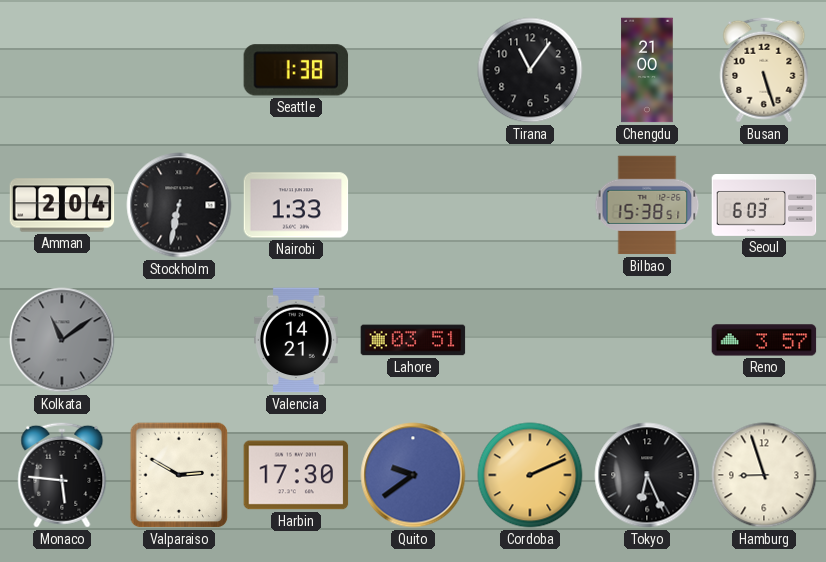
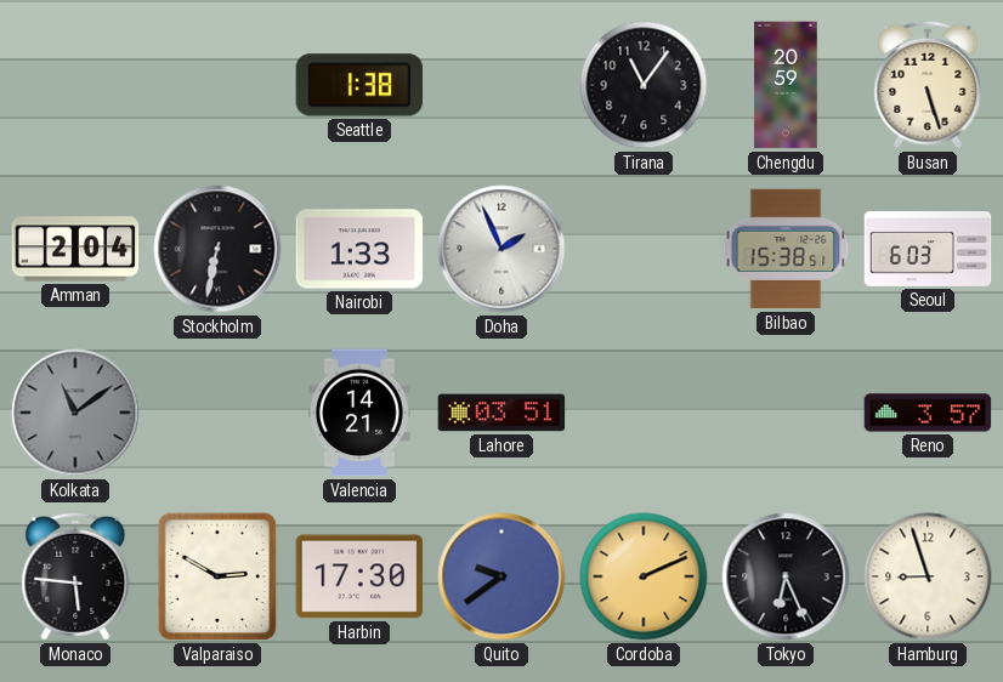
Chengdu: 21:00 -> 20:59
Doha: none -> 1:56
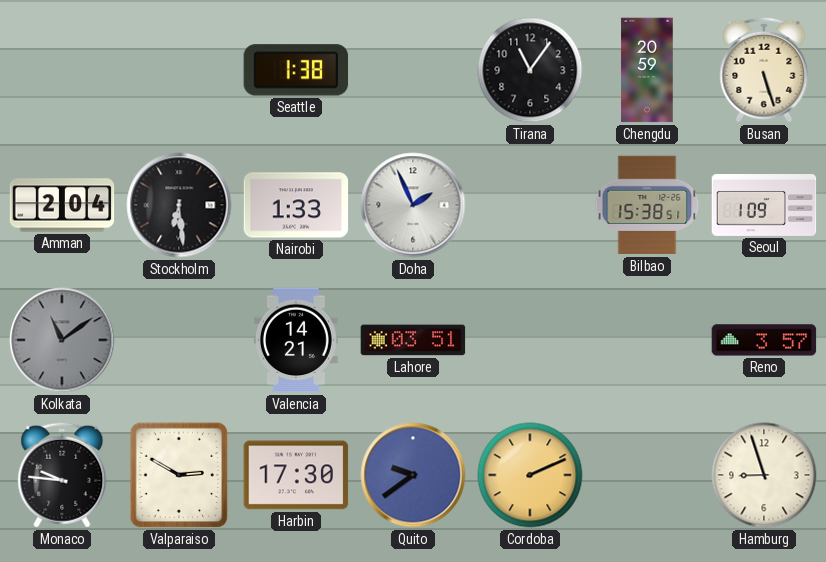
Stockholm: 6:32 -> 6:29
Seoul: 6:03 -> 1:09
Monaco: 5:46 -> 9:46
Tokyo: 6:26 -> none
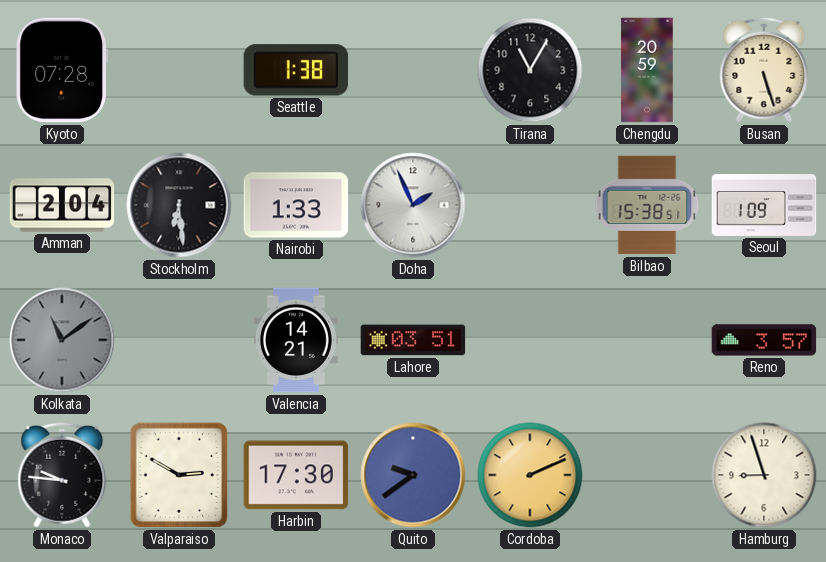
Kyoto: none -> 07:28
Tirana: 11:06 -> 11:05
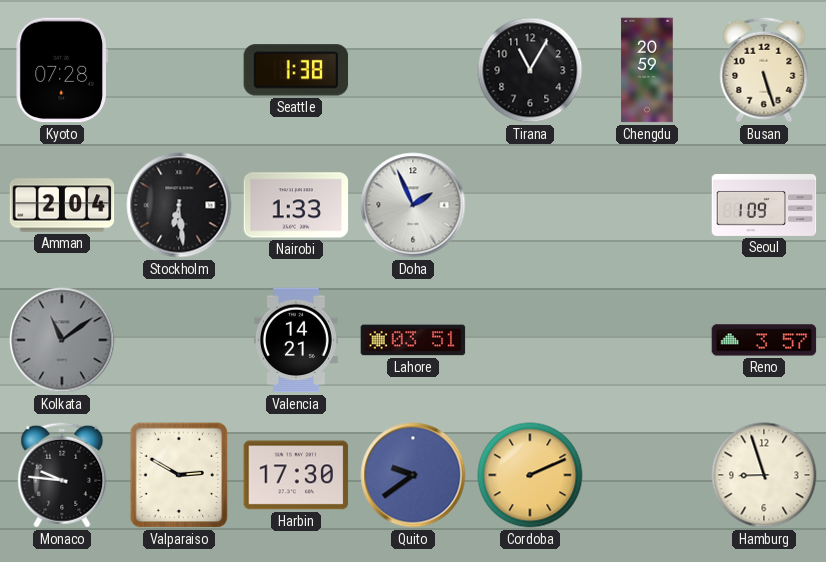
Bilbao: 15:38 -> none
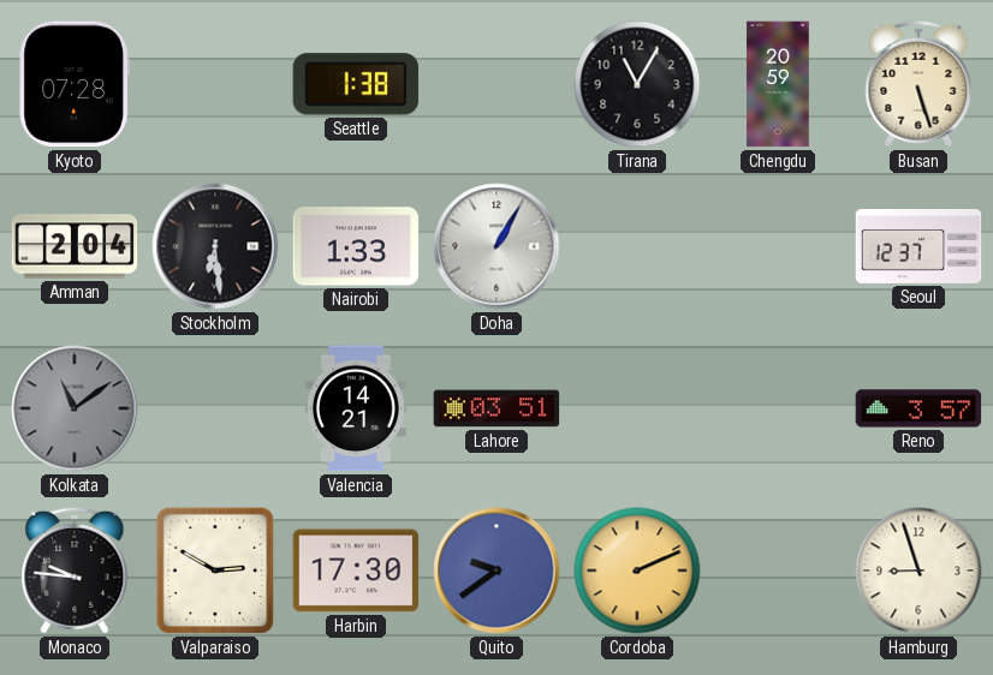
Doha: 1:56 -> 1:05
Seoul: 1:09 -> 12:37
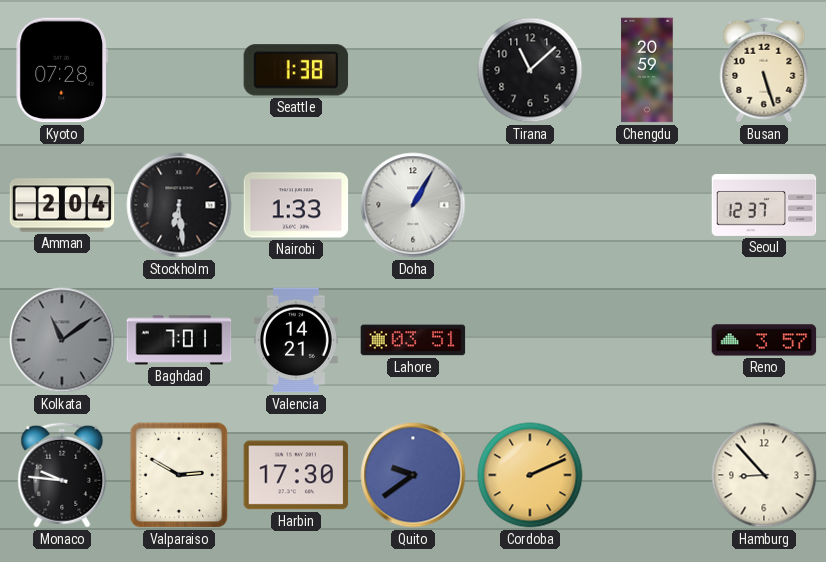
Tirana: 11:05 -> 11:08
Baghdad: none -> 7:01
Hamburg: 8:57 -> 8:53
